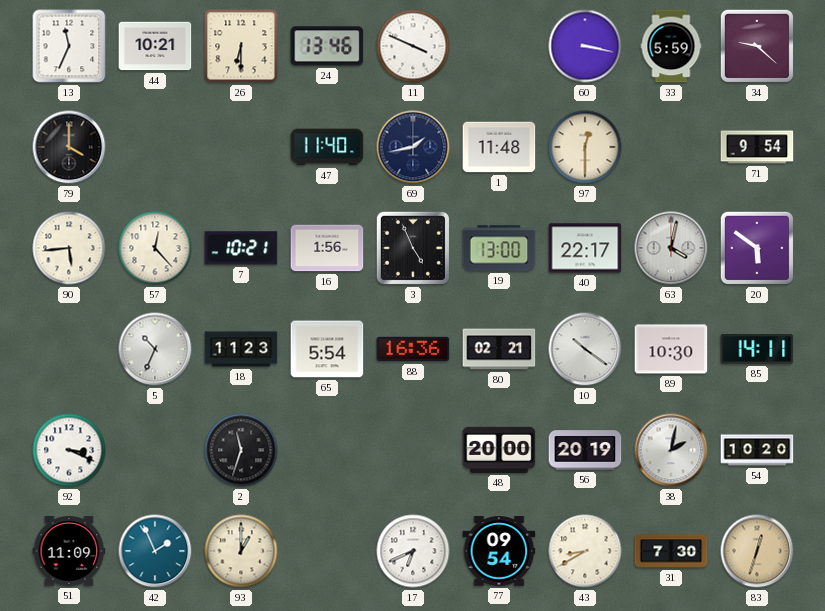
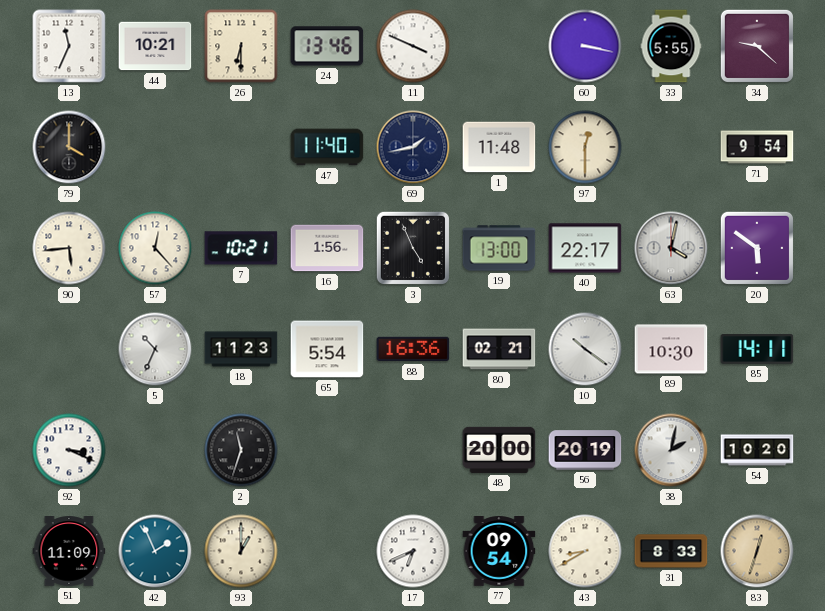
33: 5:59 -> 5:55
31: 7:30 -> 8:33
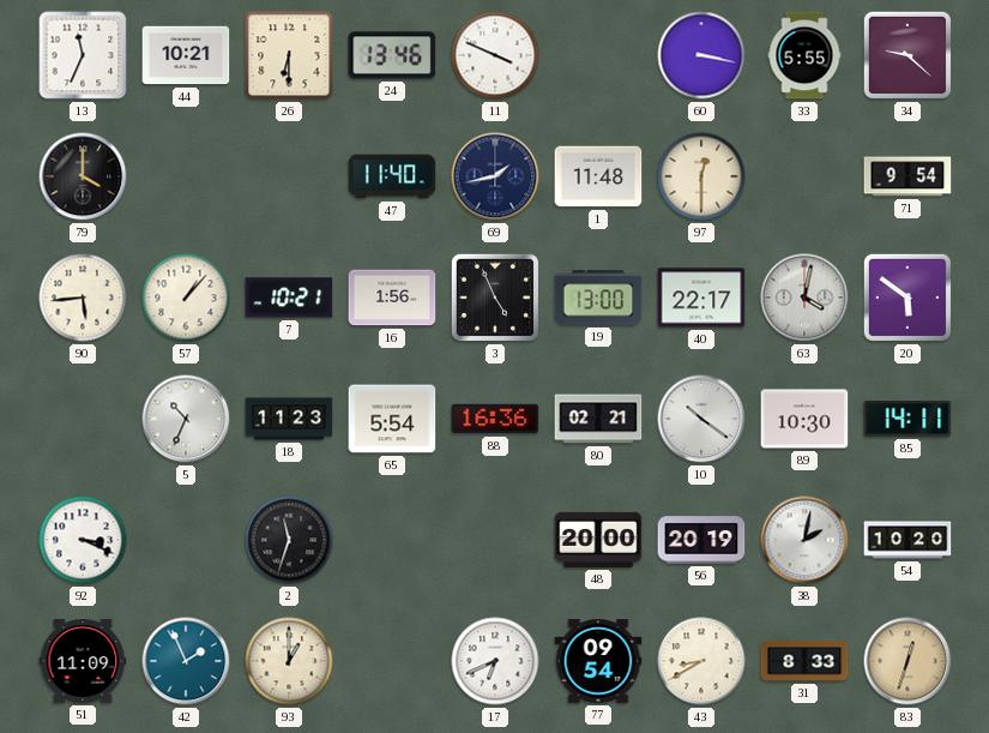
57: 12:23 -> 1:07
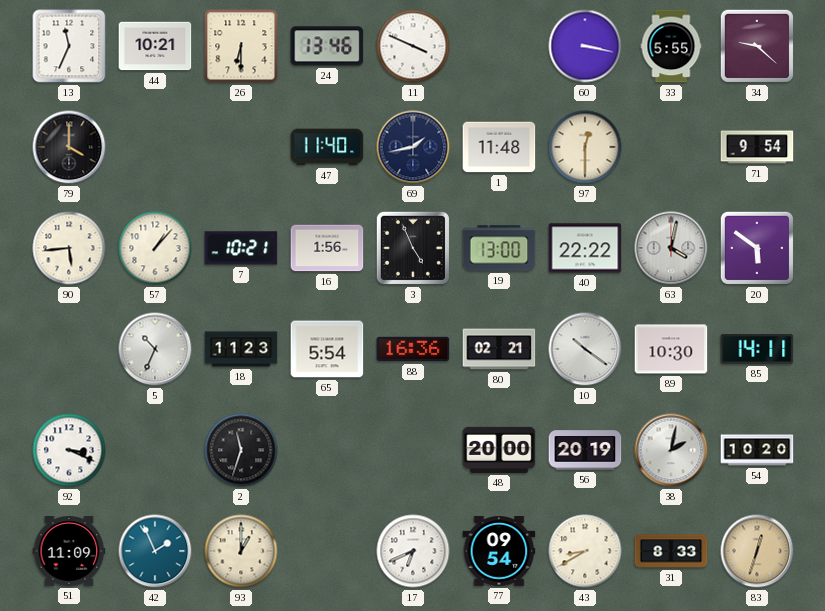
40: 22:17 -> 22:22
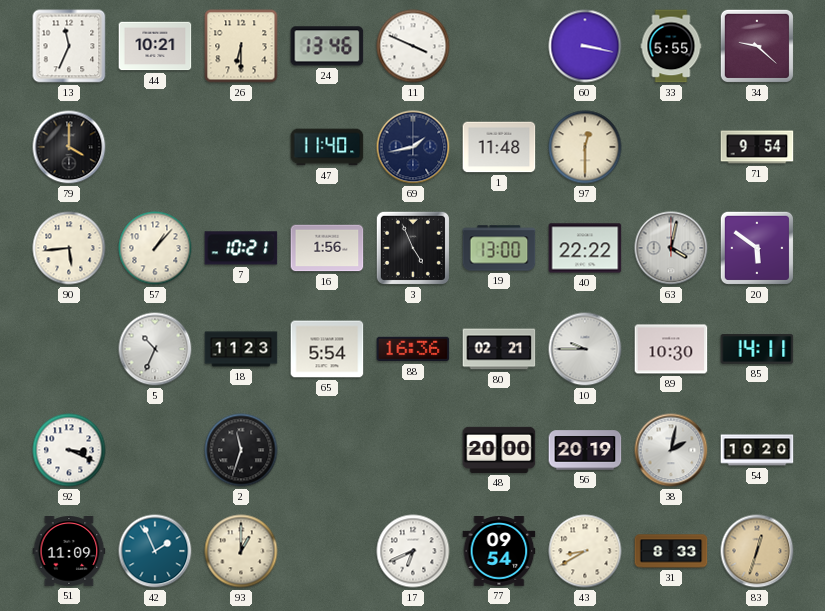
10: 10:21 -> 9:45
